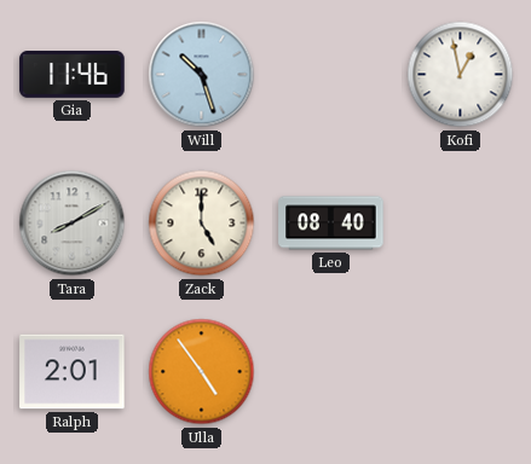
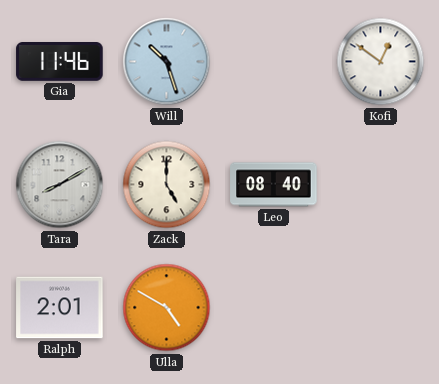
Kofi: 12:58 -> 12:51
Ulla: 4:54 -> 4:50
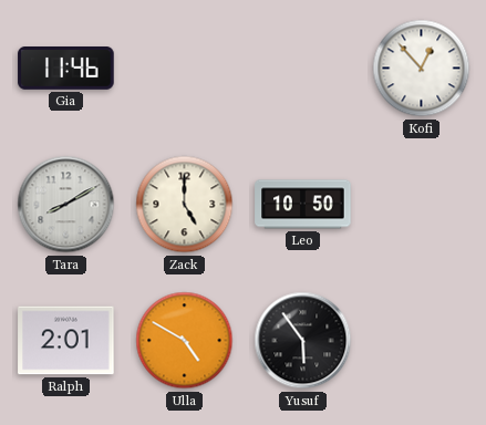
Will: 10:27 -> none
Kofi: 12:51 -> 12:53
Leo: 08:40 -> 10:50
Yusuf: none -> 5:54
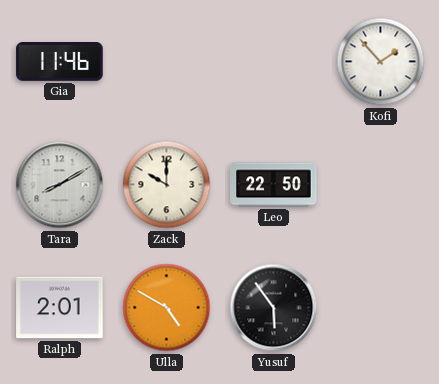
Kofi: 12:53 -> 1:53
Zack: 5:00 -> 10:00
Leo: 10:50 -> 22:50
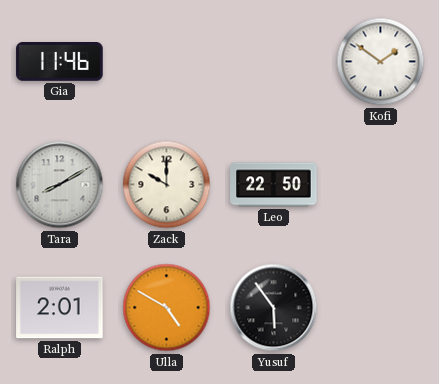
Kofi: 1:53 -> 1:51
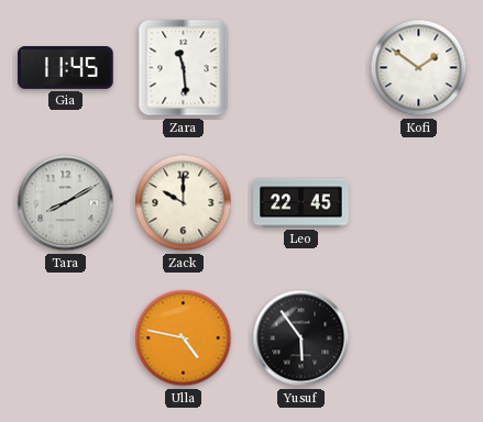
Gia: 11:46 -> 11:45
Zara: none -> 11:29
Leo: 22:50 -> 22:45
Ralph: 2:01 -> none
Ulla: 4:50 -> 4:47
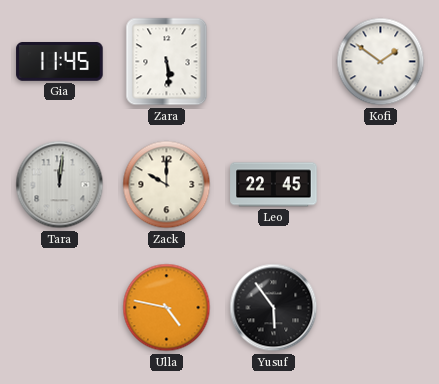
Zara: 11:29 -> 5:29
Tara: 8:10 -> 12:01
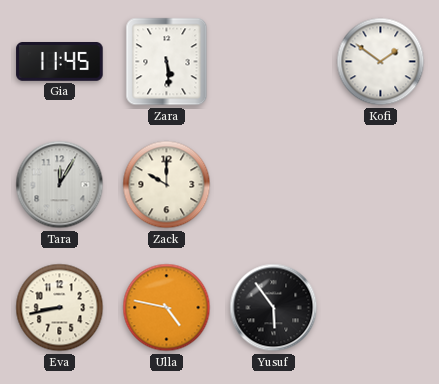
Tara: 12:01 -> 12:05
Leo: 22:45 -> none
Eva: none -> 8:43
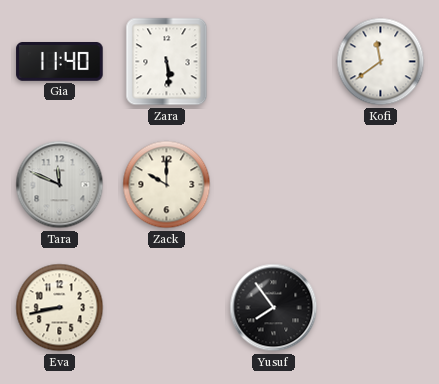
Gia: 11:45 -> 11:40
Kofi: 1:51 -> 11:39
Tara: 12:05 -> 11:49
Ulla: 4:47 -> none
Yusuf: 5:54 -> 7:54
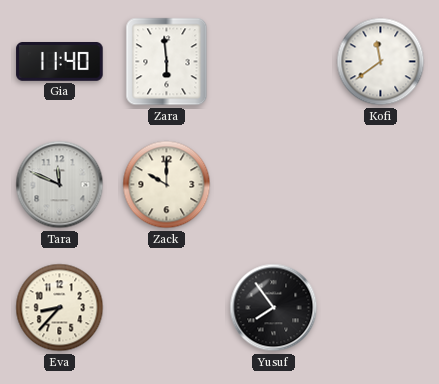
Zara: 5:29 -> 5:59
Eva: 8:43 -> 8:37
